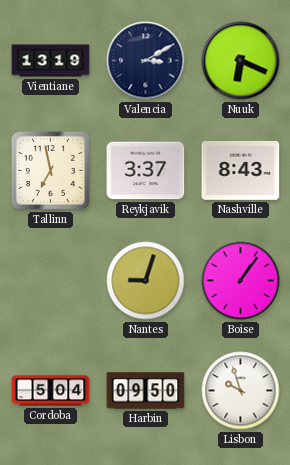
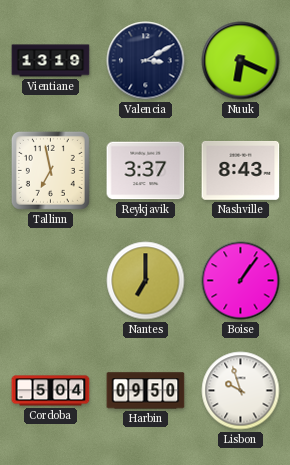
Nantes: 9:03 -> 7:00
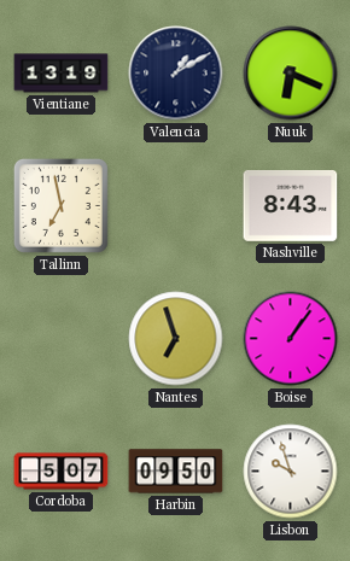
Valencia: 3:10 -> 1:10
Reykjavik: 3:37 -> none
Nantes: 7:00 -> 6:57
Cordoba: 5:04 -> 5:07
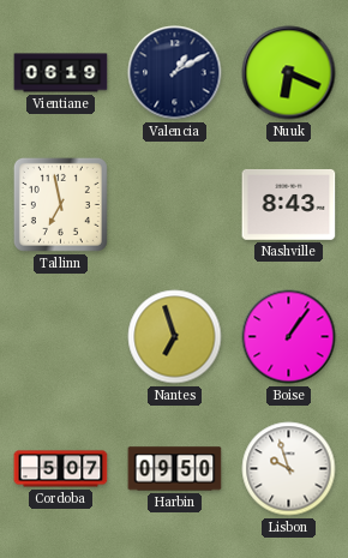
Vientiane: 13:19 -> 06:19
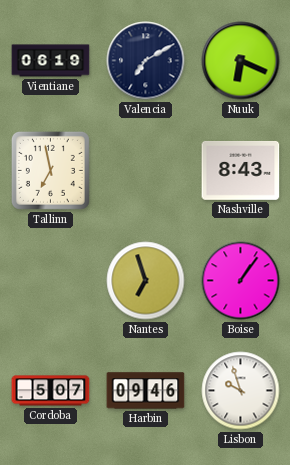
Valencia: 1:10 -> 7:10
Harbin: 09:50 -> 09:46
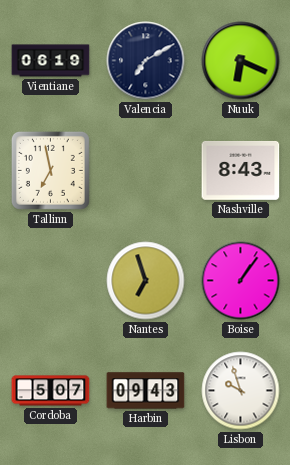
Harbin: 09:46 -> 09:43
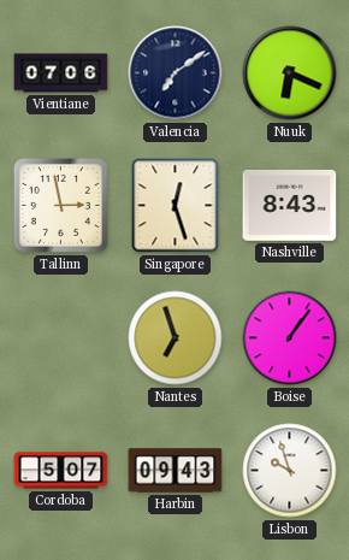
Vientiane: 06:19 -> 07:06
Valencia: 7:10 -> 7:09
Tallinn: 6:58 -> 2:58
Singapore: none -> 12:27
